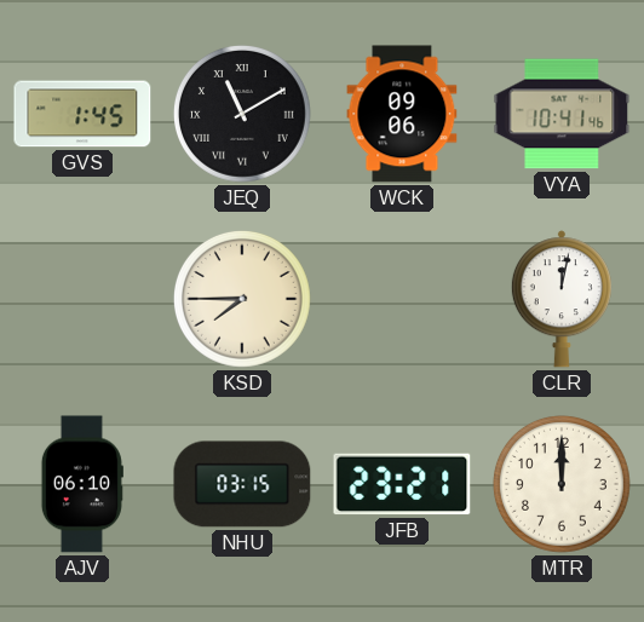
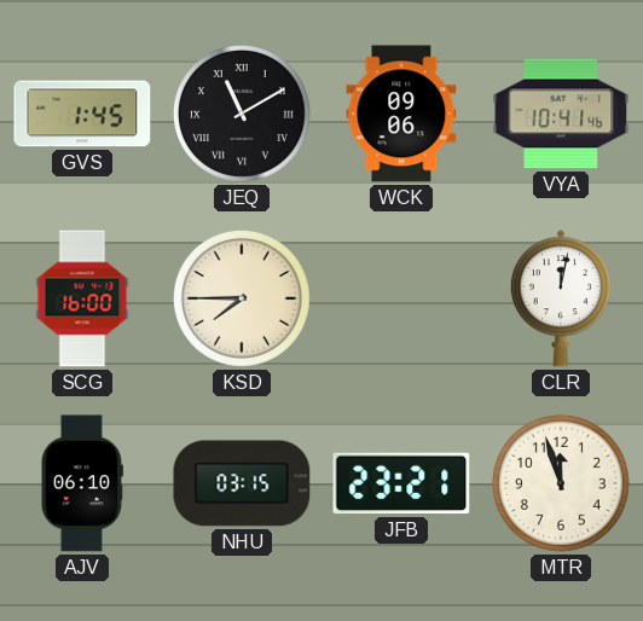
SCG: none -> 16:00
MTR: 12:00 -> 11:57
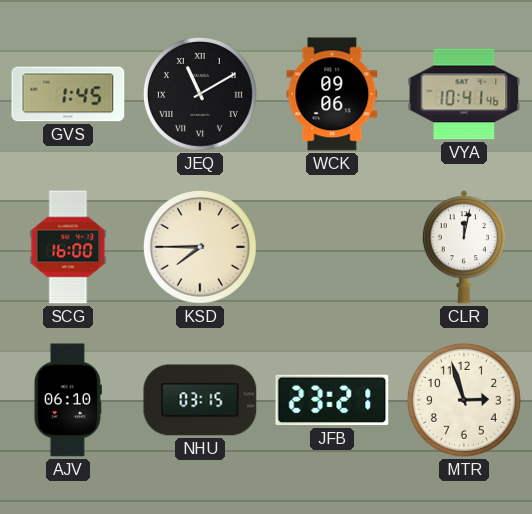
MTR: 11:57 -> 2:57
